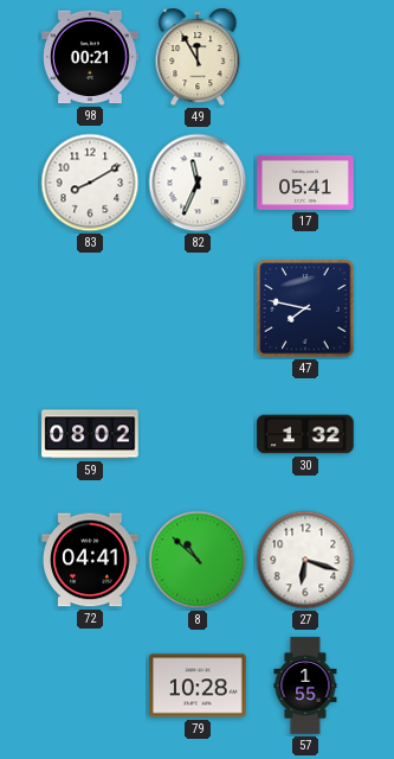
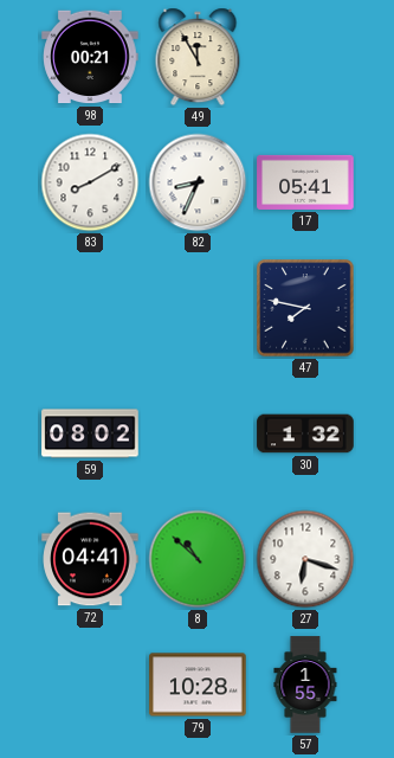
82: 11:34 -> 8:34
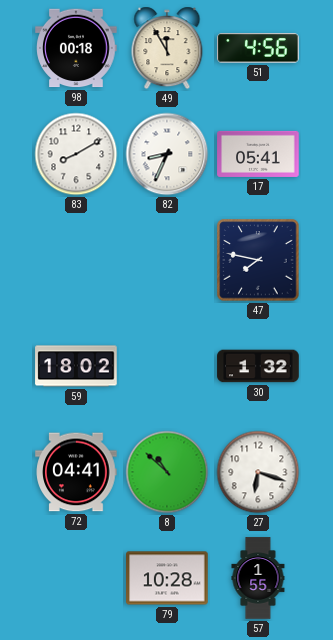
98: 00:21 -> 00:18
51: none -> 4:56
59: 08:02 -> 18:02
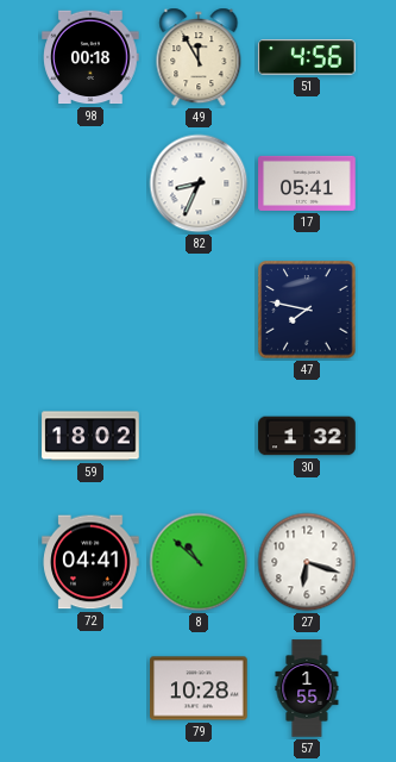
83: 8:10 -> none
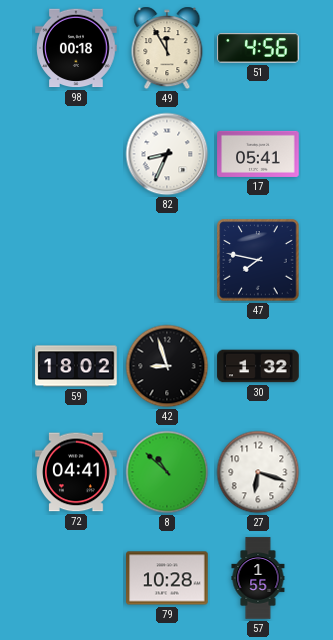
42: none -> 8:57
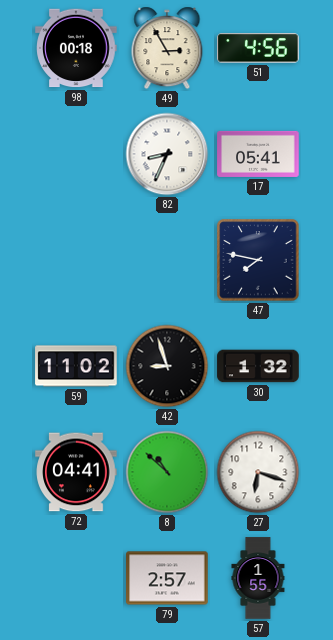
49: 11:55 -> 2:55
59: 18:02 -> 11:02
79: 10:28 -> 2:57
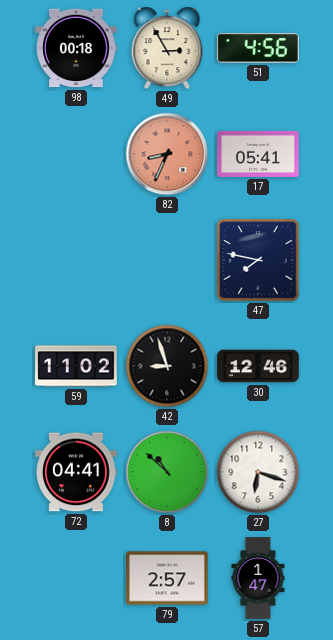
82 dial: white -> salmon
30: 1:32 -> 12:46
57: 1:55 -> 1:47
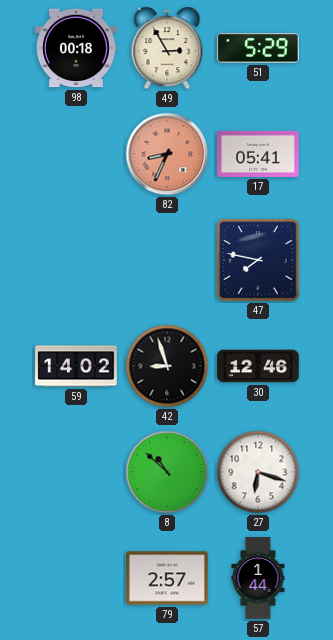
51: 4:56 -> 5:29
59: 11:02 -> 14:02
72: 04:41 -> none
57: 1:47 -> 1:44
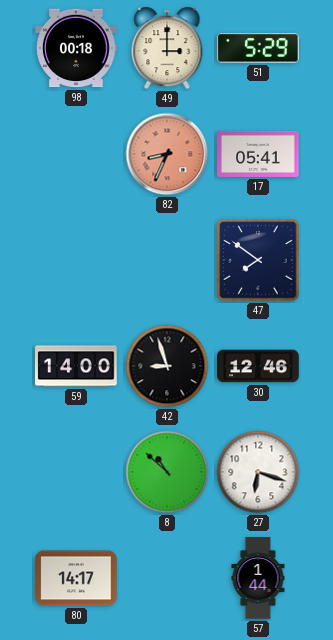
49: 2:55 -> 3:00
47: 7:47 -> 7:51
59: 14:02 -> 14:00
80: none -> 14:17
79: 2:57 -> none
